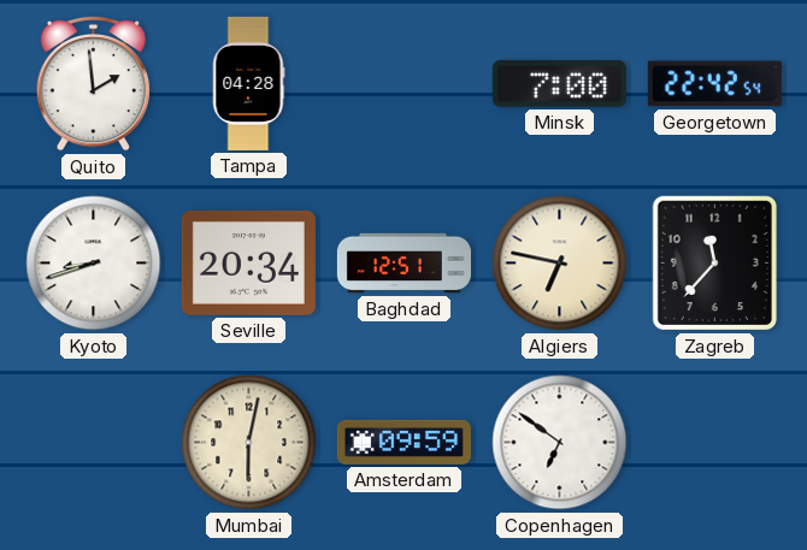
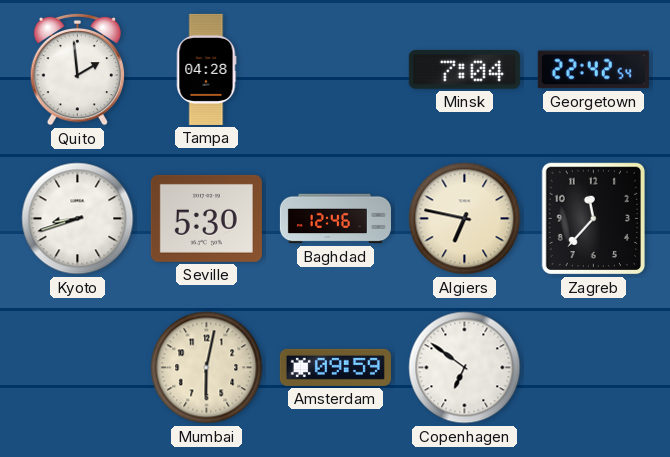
Minsk: 7:00 -> 7:04
Seville: 20:34 -> 5:30
Baghdad: 12:51 -> 12:46
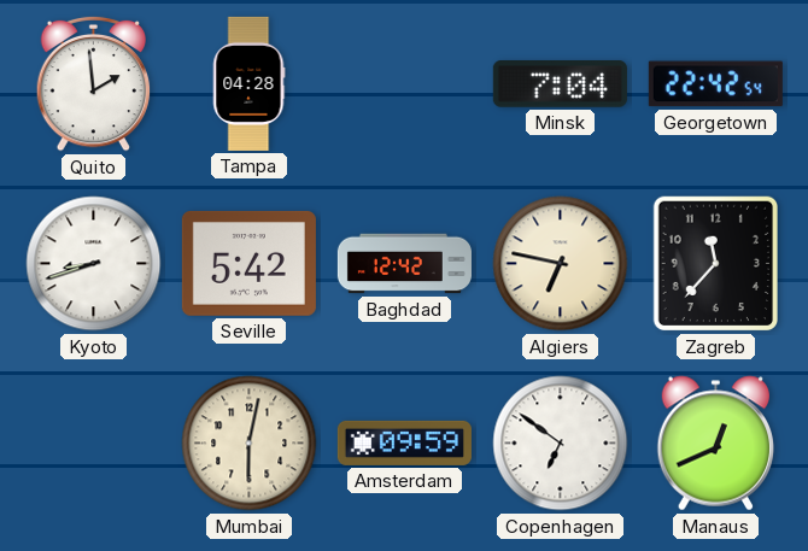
Seville: 5:30 -> 5:42
Baghdad: 12:46 -> 12:42
Manaus: none -> 12:41
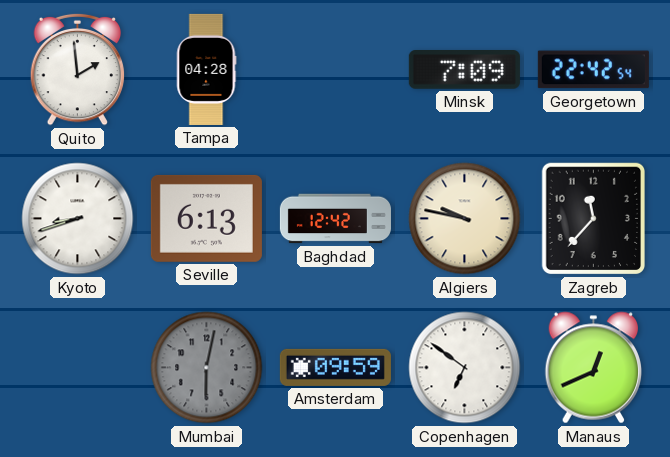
Minsk: 7:04 -> 7:09
Seville: 5:42 -> 6:13
Algiers: 6:47 -> 9:47
Mumbai dial: cream -> grey
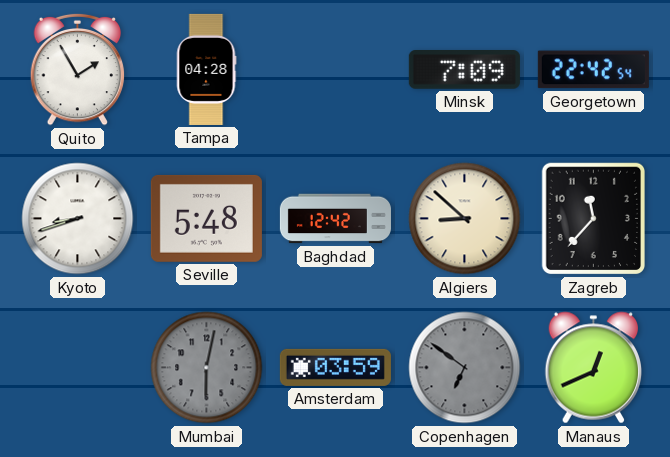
Quito: 1:59 -> 1:55
Seville: 6:13 -> 5:48
Algiers: 9:47 -> 8:52
Amsterdam: 09:59 -> 03:59
Copenhagen dial: white -> grey
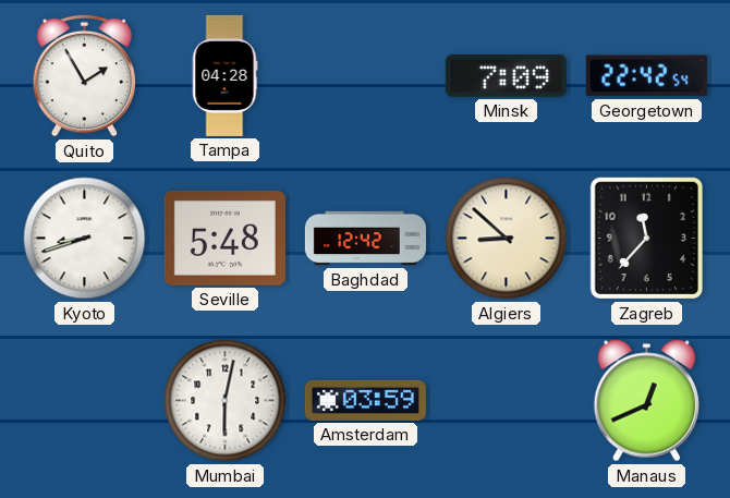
Mumbai dial: grey -> white
Copenhagen: 6:51 -> none
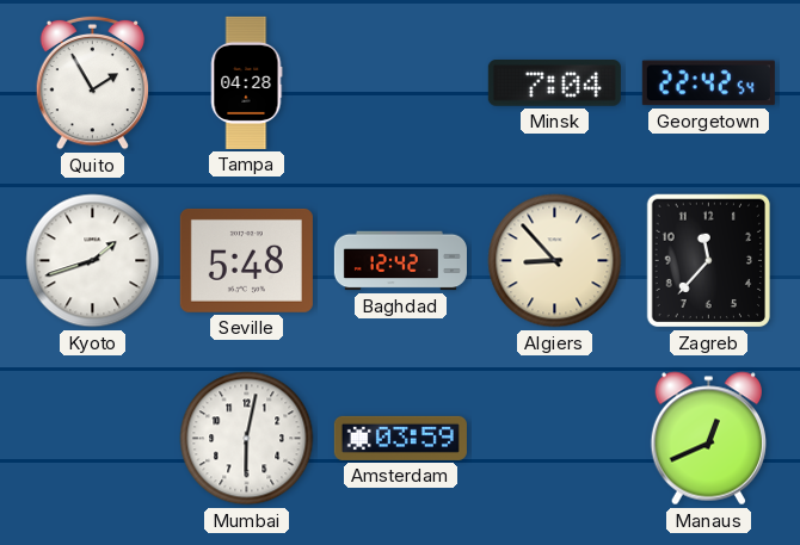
Minsk: 7:09 -> 7:04
Kyoto: 8:42 -> 1:42
Algiers: 8:52 -> 8:53
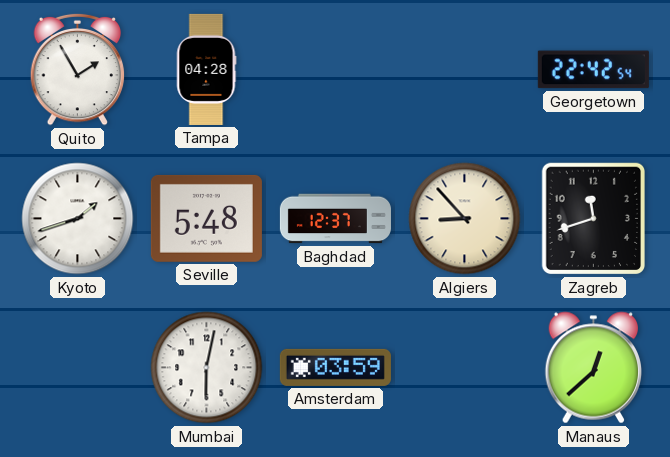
Minsk: 7:04 -> none
Baghdad: 12:42 -> 12:37
Zagreb: 11:37 -> 11:42
Manaus: 12:41 -> 12:38
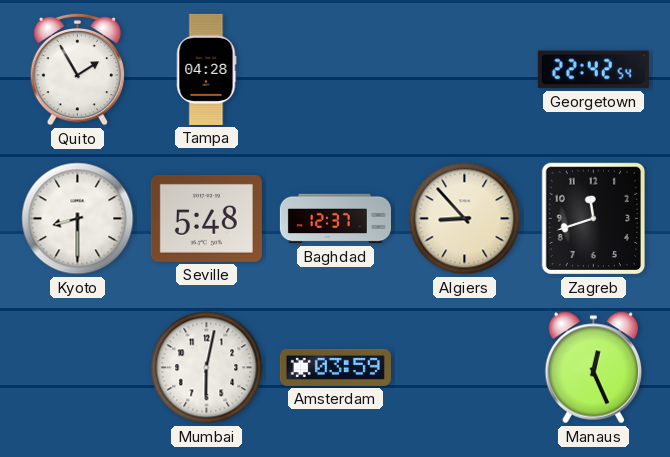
Kyoto: 1:42 -> 8:30
Manaus: 12:38 -> 12:26
